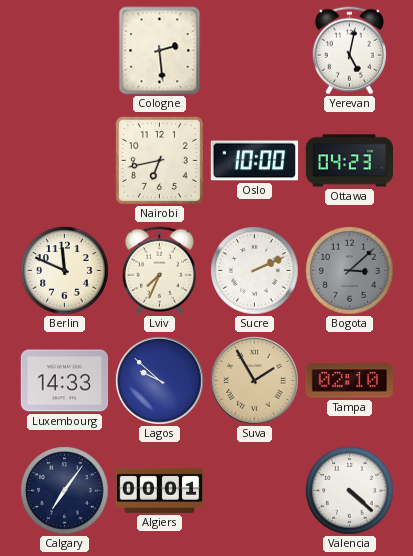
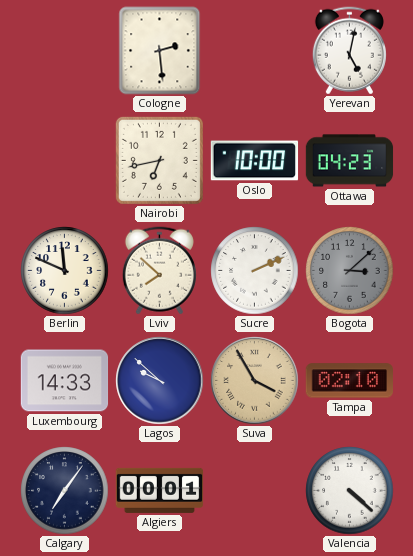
Lviv: 7:34 -> 7:52
Suva: 1:55 -> 3:55
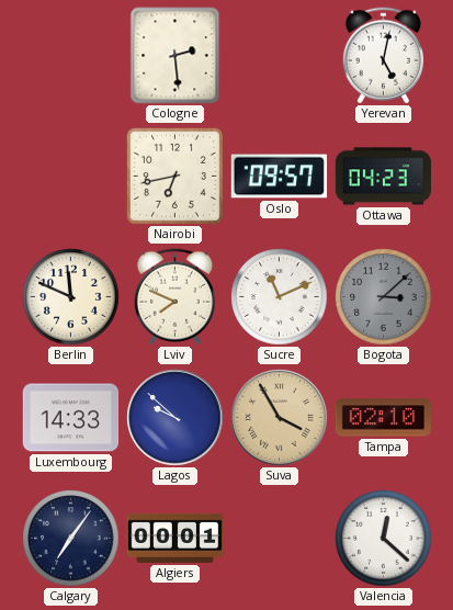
Oslo: 10:00 -> 09:57
Lviv: 7:52 -> 7:49
Sucre: 2:11 -> 11:11
Valencia: 4:22 -> 12:22
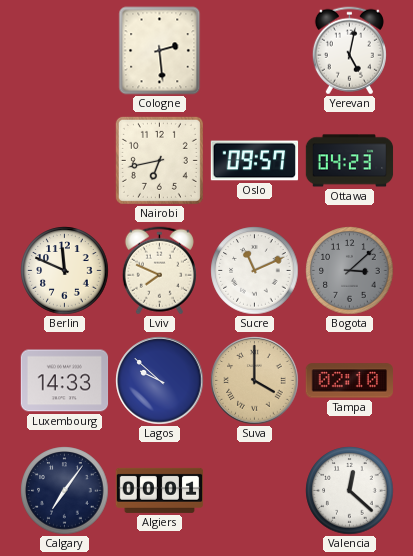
Suva: 3:55 -> 4:00
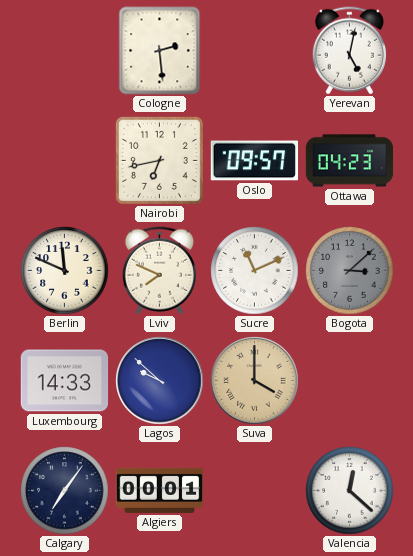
Tampa: 02:10 -> none
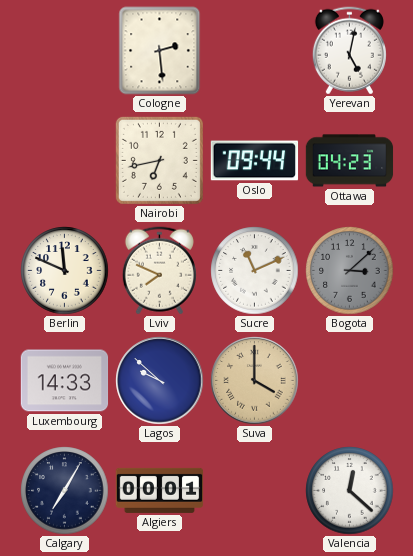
Oslo: 09:57 -> 09:44
Calgary: 7:06 -> 7:05
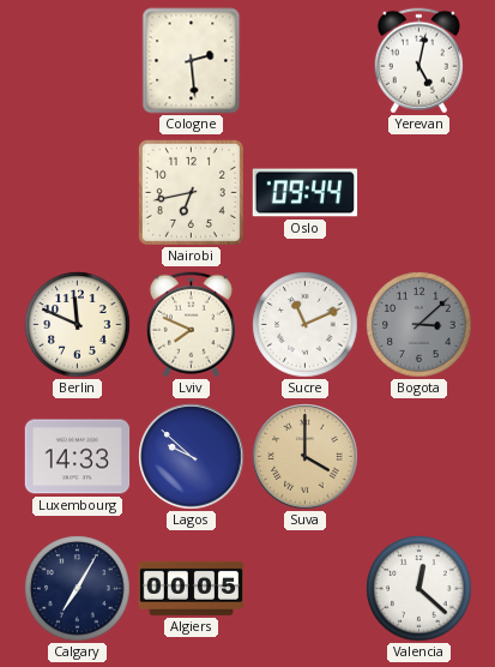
Ottawa: 04:23 -> none
Algiers: 00:01 -> 00:05
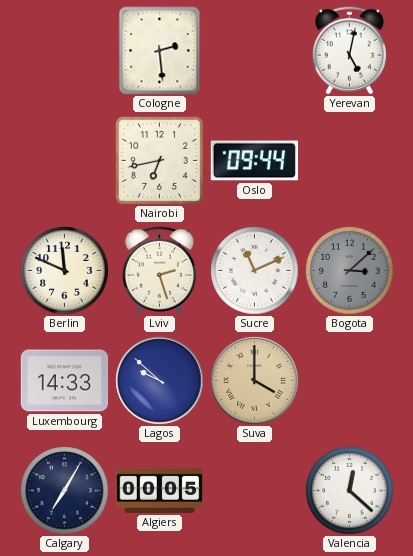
Lviv: 7:49 -> 2:27
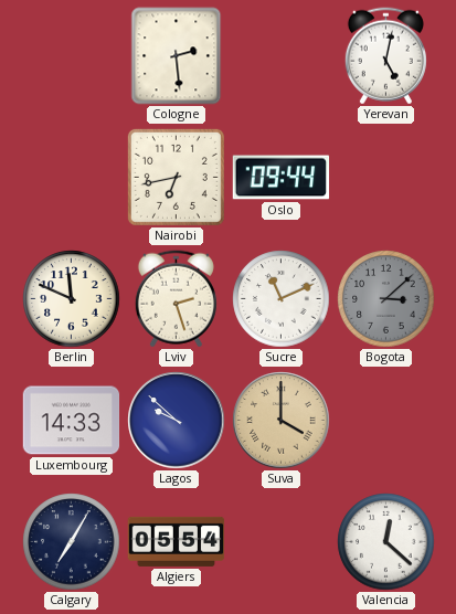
Algiers: 00:05 -> 05:54
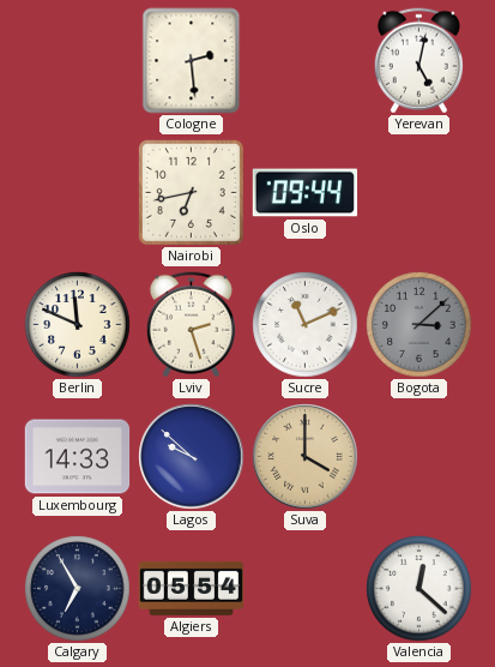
Calgary: 7:05 -> 6:55
